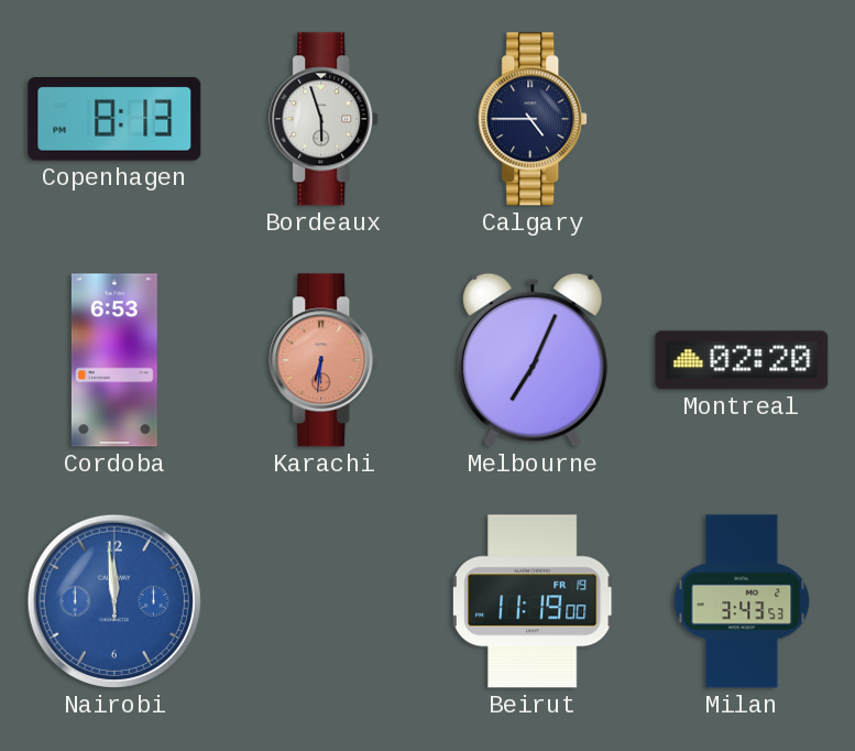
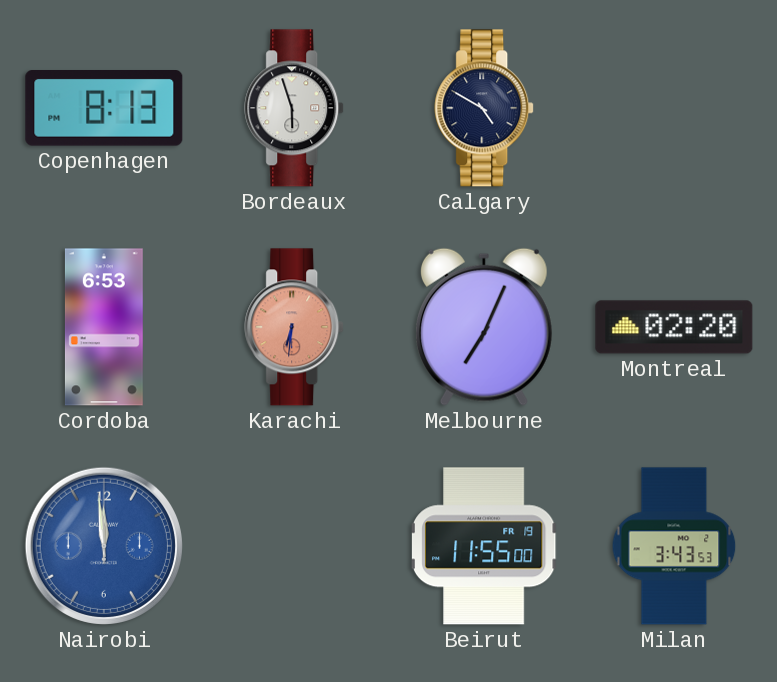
Calgary: 4:45 -> 4:50
Beirut: 11:19 -> 11:55
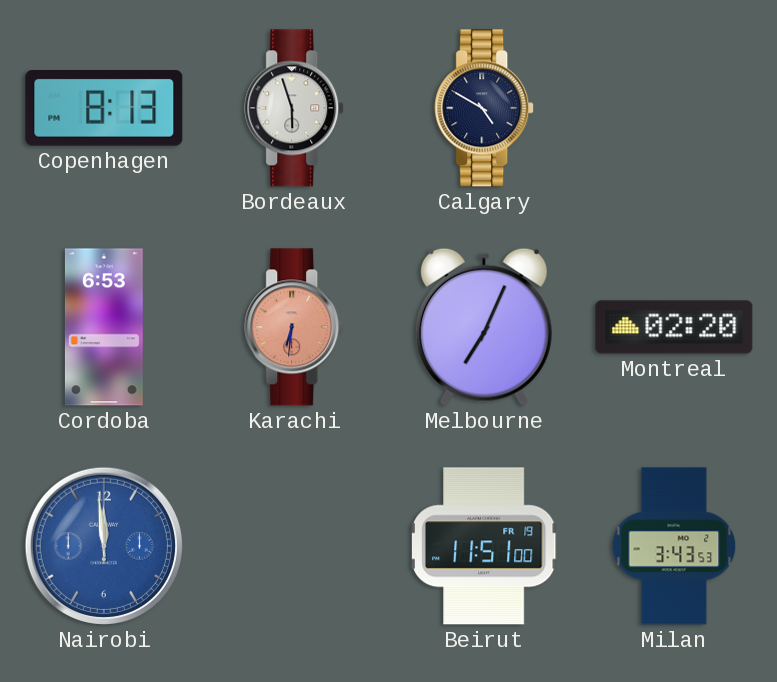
Beirut: 11:55 -> 11:51
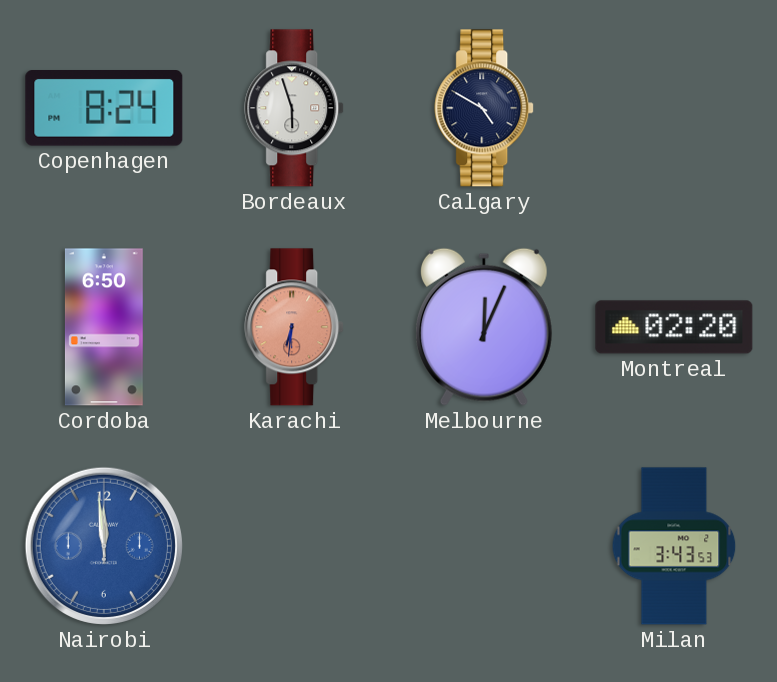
Copenhagen: 8:13 -> 8:24
Cordoba: 6:53 -> 6:50
Melbourne: 7:04 -> 12:04
Beirut: 11:51 -> none
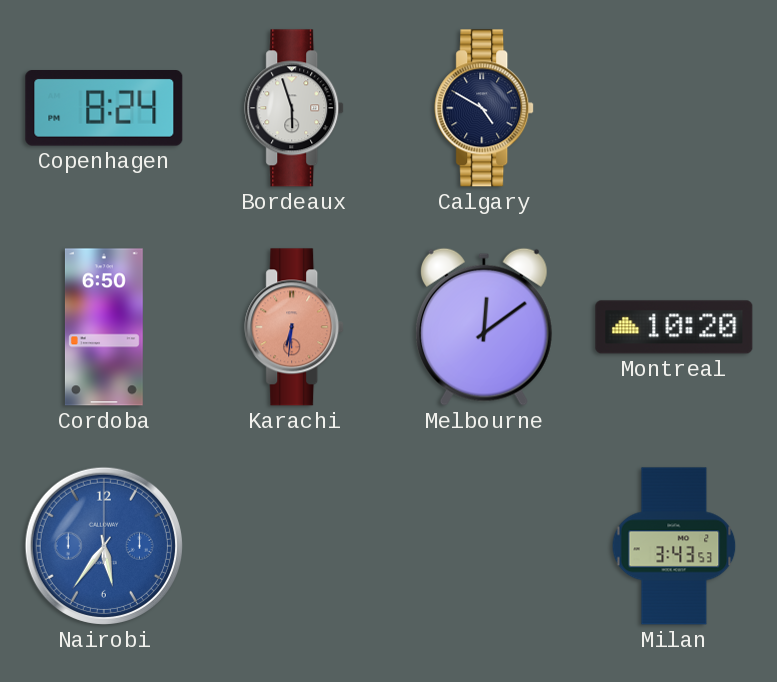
Melbourne: 12:04 -> 12:09
Montreal: 02:20 -> 10:20
Nairobi: 11:59 -> 5:36
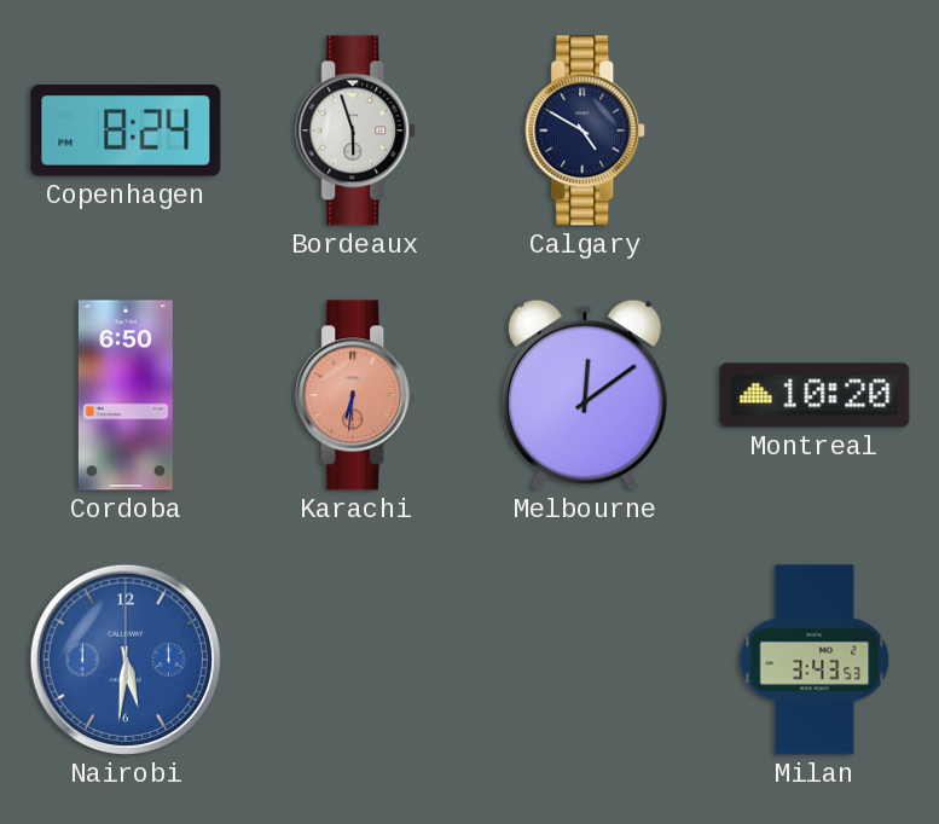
Nairobi: 5:36 -> 5:31
